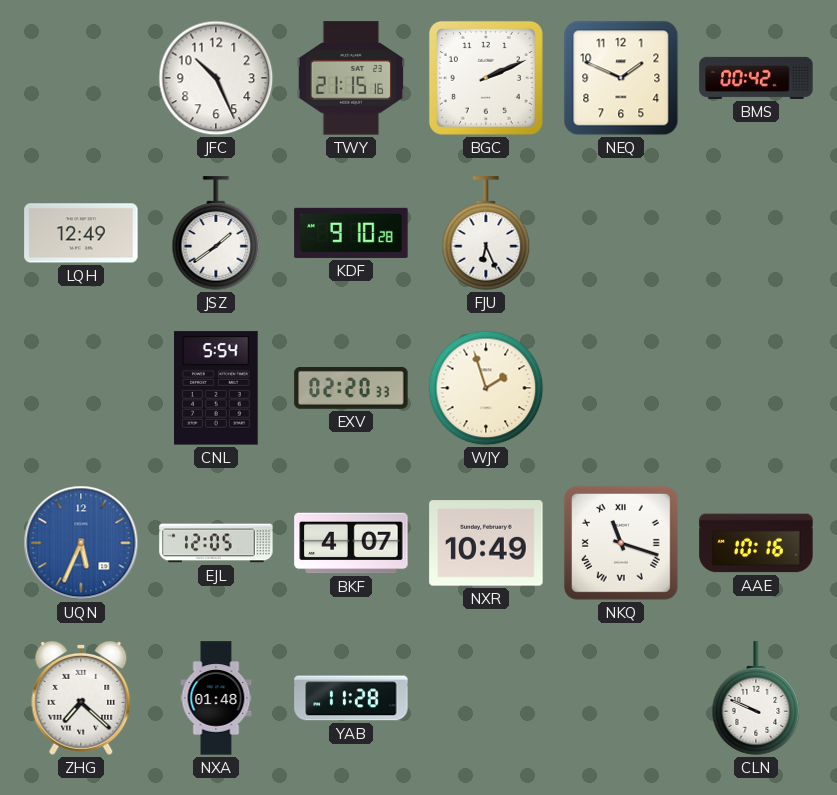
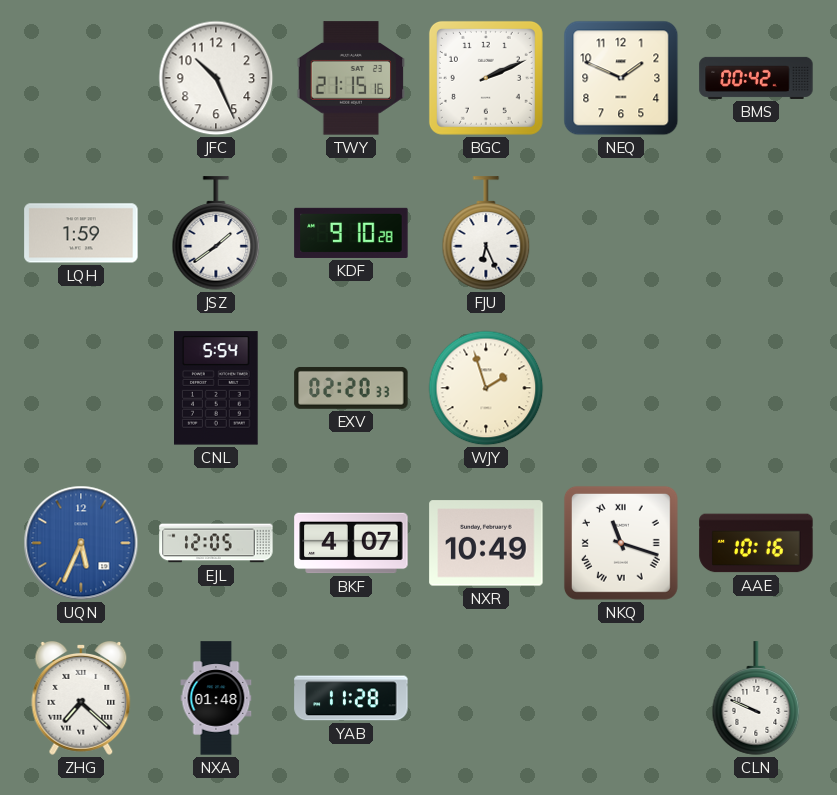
LQH: 12:49 -> 1:59
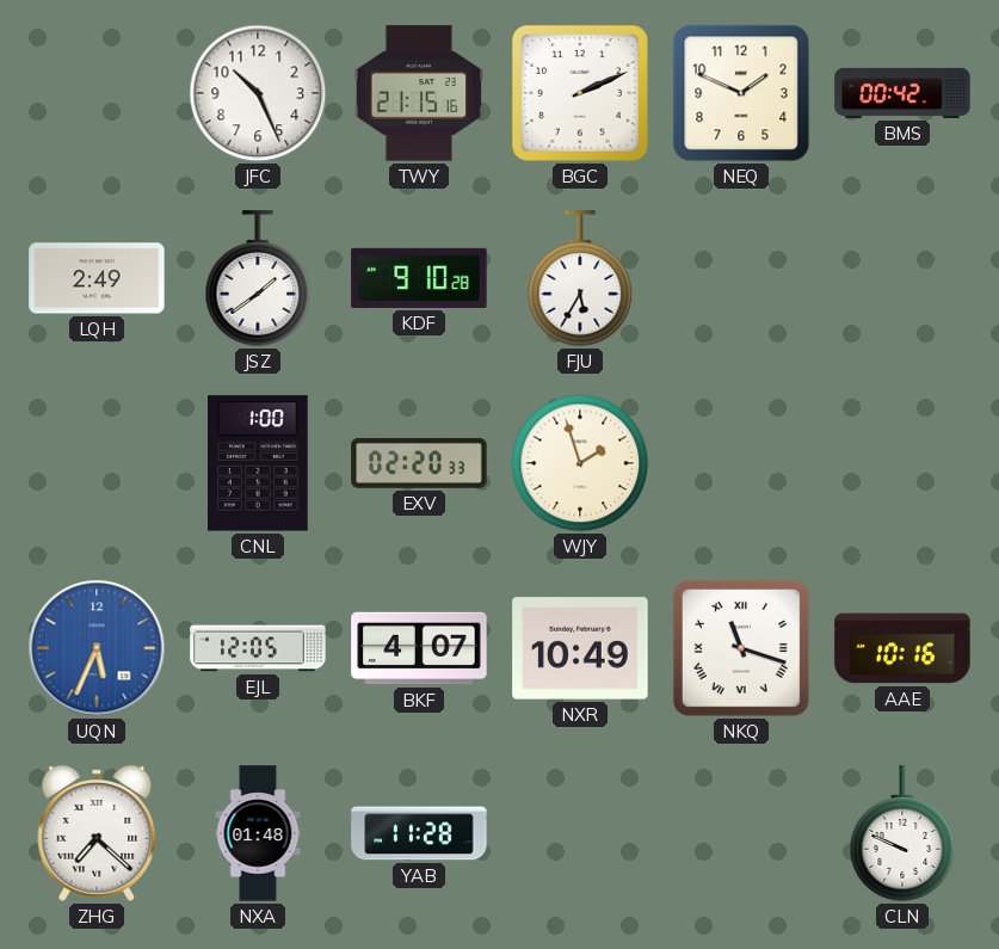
LQH: 1:59 -> 2:49
FJU: 6:26 -> 5:35
CNL: 5:54 -> 1:00
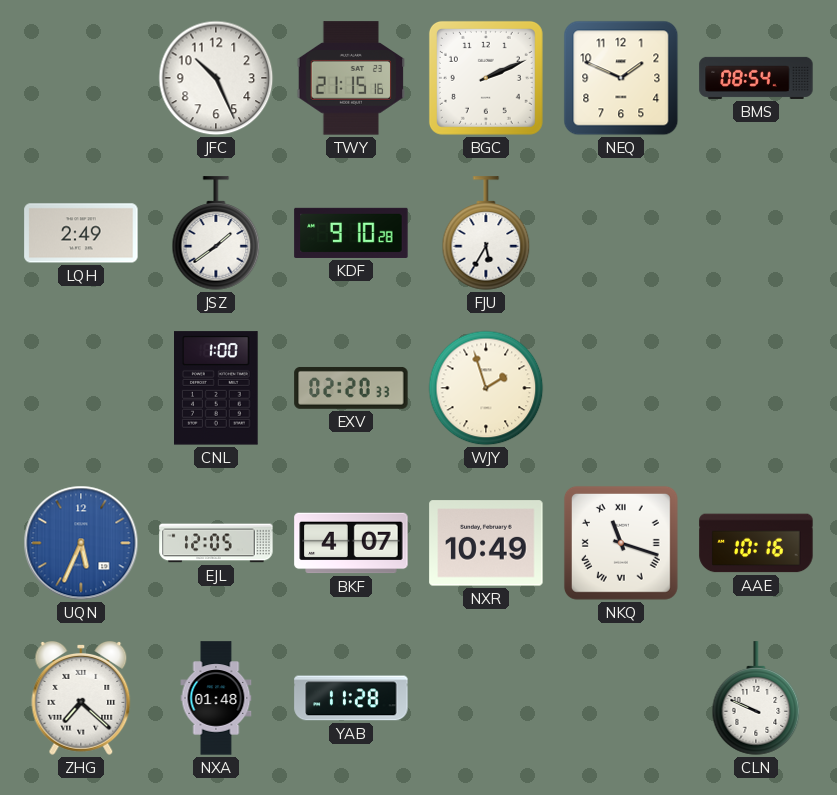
BMS: 00:42 -> 08:54
